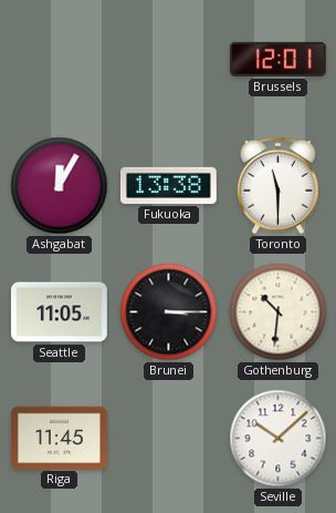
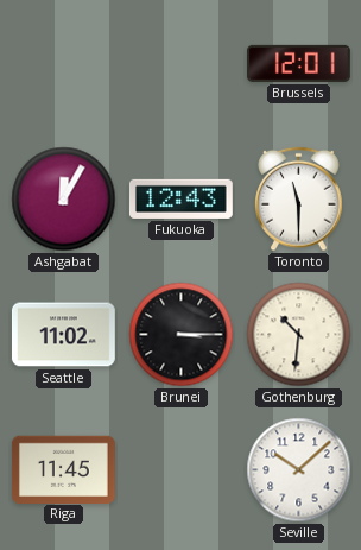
Fukuoka: 13:38 -> 12:43
Seattle: 11:05 -> 11:02
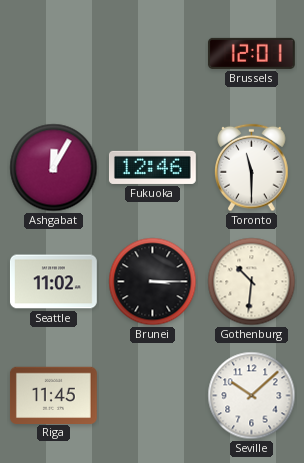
Fukuoka: 12:43 -> 12:46
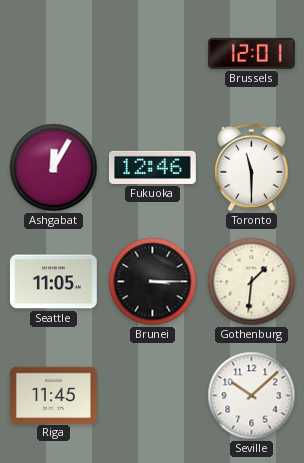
Seattle: 11:02 -> 11:05
Gothenburg: 10:31 -> 1:31
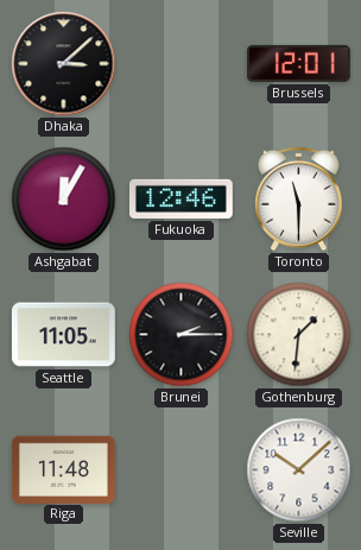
Dhaka: none -> 3:08
Brunei: 3:15 -> 2:15
Riga: 11:45 -> 11:48
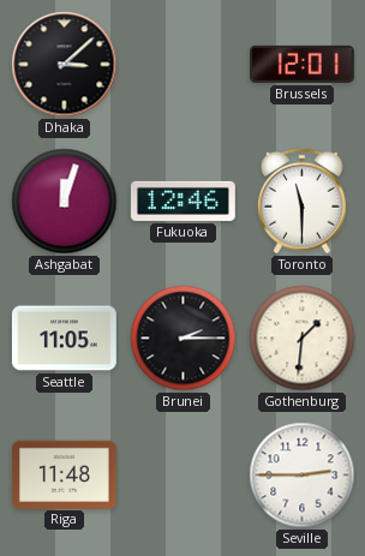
Ashgabat: 12:05 -> 12:03
Seville: 10:08 -> 2:45
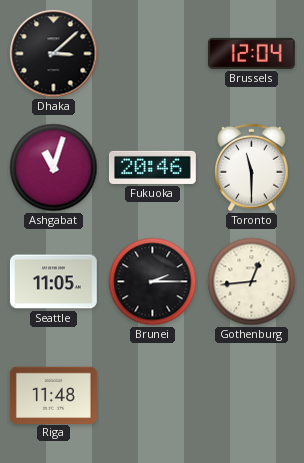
Brussels: 12:01 -> 12:04
Ashgabat: 12:03 -> 11:03
Fukuoka: 12:46 -> 20:46
Gothenburg: 1:31 -> 12:44
Seville: 2:45 -> none
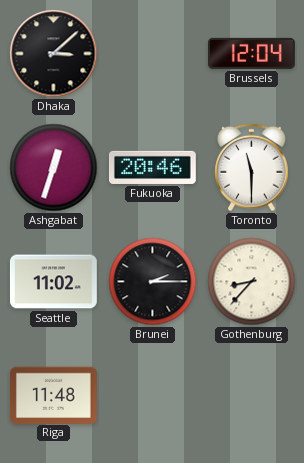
Ashgabat: 11:03 -> 12:33
Seattle: 11:05 -> 11:02
Gothenburg: 12:44 -> 8:37
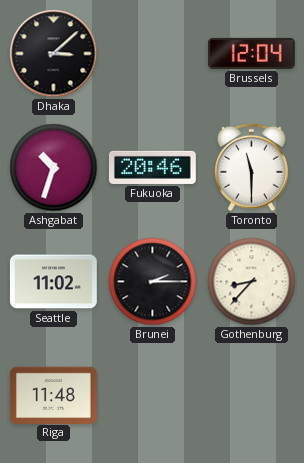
Ashgabat: 12:33 -> 10:33
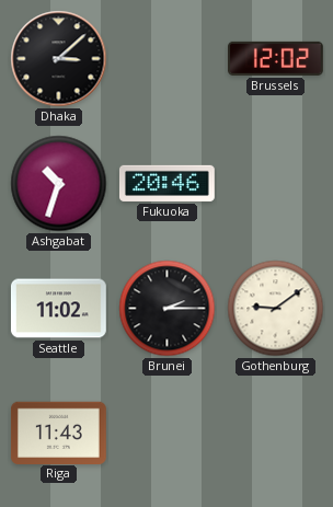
Brussels: 12:04 -> 12:02
Toronto: 11:30 -> none
Gothenburg: 8:37 -> 9:09
Riga: 11:48 -> 11:43
